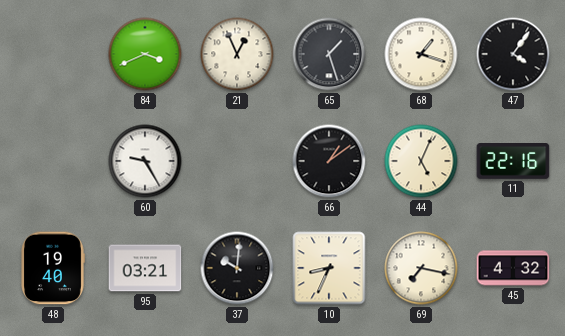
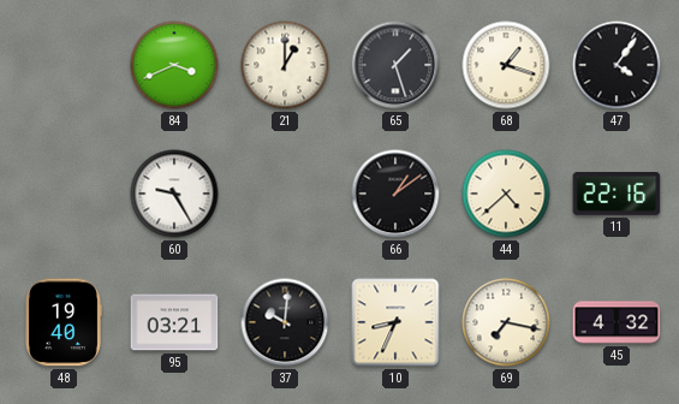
21: 12:56 -> 1:00
44: 5:04 -> 4:38
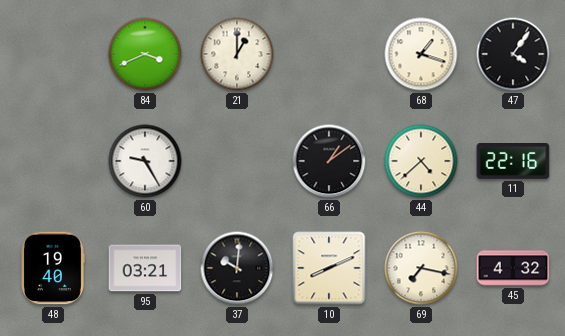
65: 1:27 -> none
10: 8:34 -> 8:11
